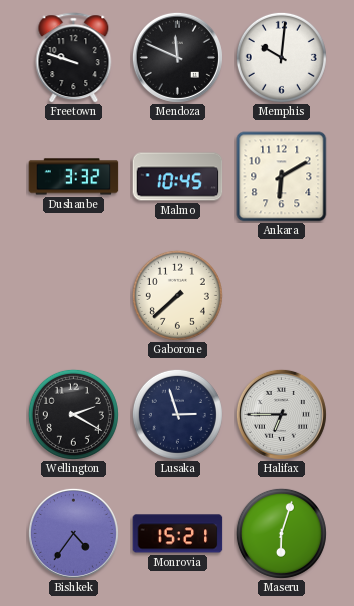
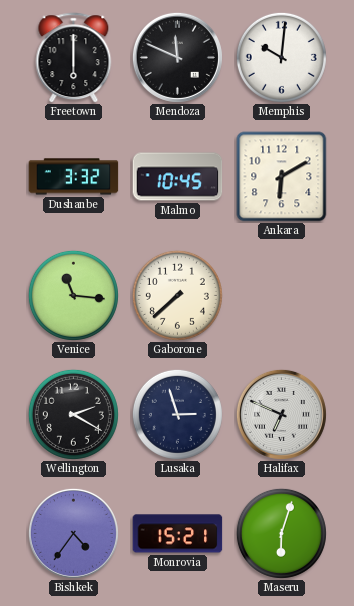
Freetown: 9:48 -> 6:00
Venice: none -> 11:16
Halifax: 6:45 -> 6:49
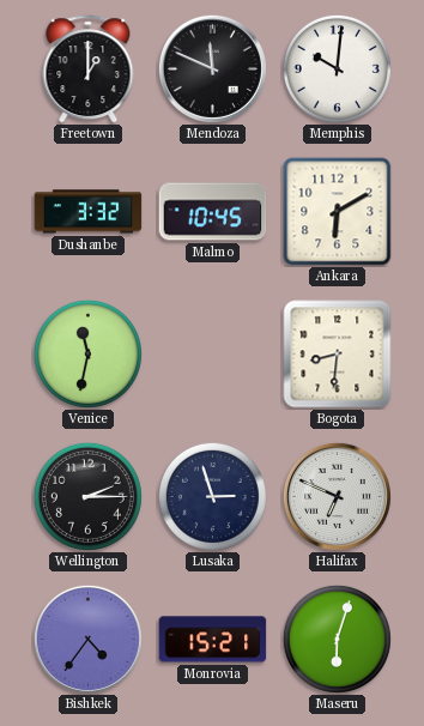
Freetown: 6:00 -> 1:00
Venice: 11:16 -> 11:32
Gaborone: 7:38 -> none
Bogota: none -> 8:31
Wellington: 2:20 -> 2:15
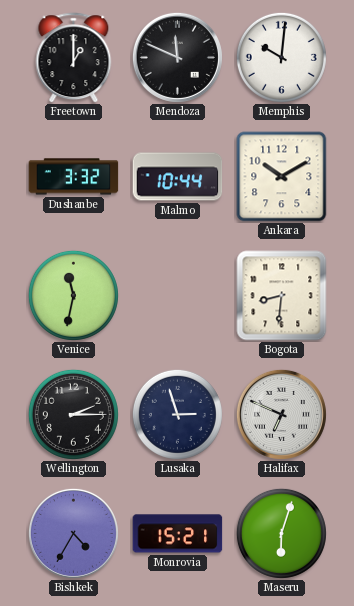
Malmo: 10:45 -> 10:44
Ankara: 6:10 -> 10:10
Bishkek: 4:36 -> 4:35
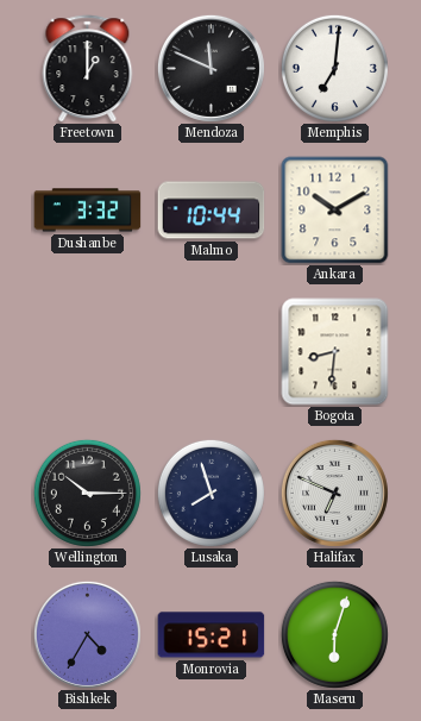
Memphis: 10:01 -> 7:01
Venice: 11:32 -> none
Wellington: 2:15 -> 10:15
Lusaka: 2:57 -> 7:57
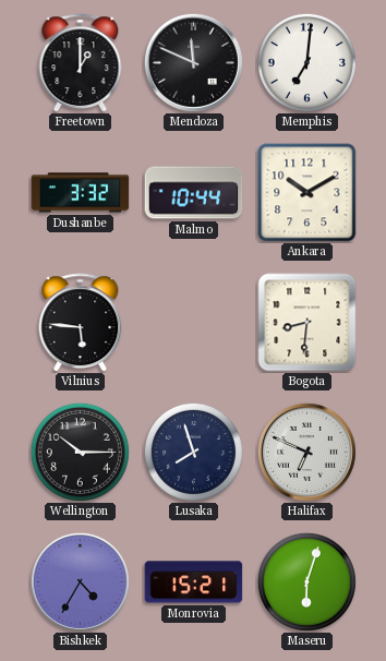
Vilnius: none -> 5:46
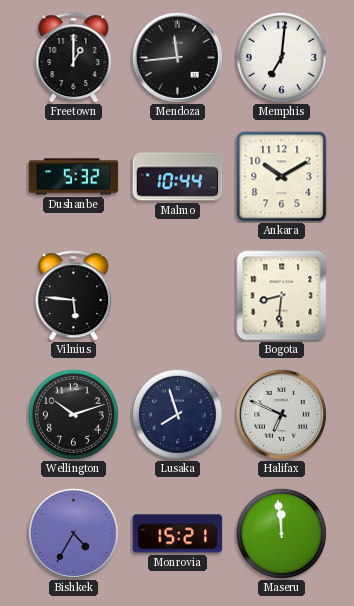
Mendoza: 11:49 -> 11:44
Dushanbe: 3:32 -> 5:32
Wellington: 10:15 -> 10:12
Maseru: 6:03 -> 11:59
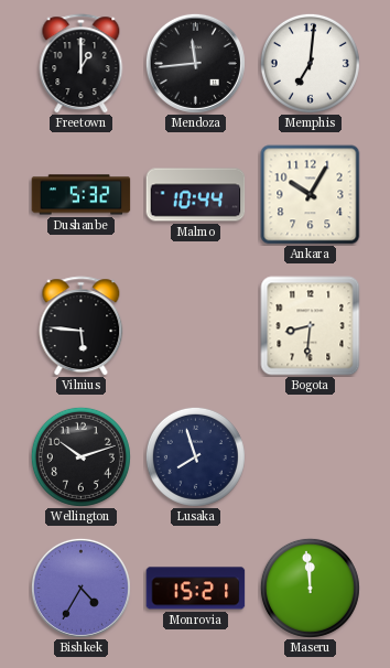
Ankara: 10:10 -> 10:05
Halifax: 6:49 -> none
